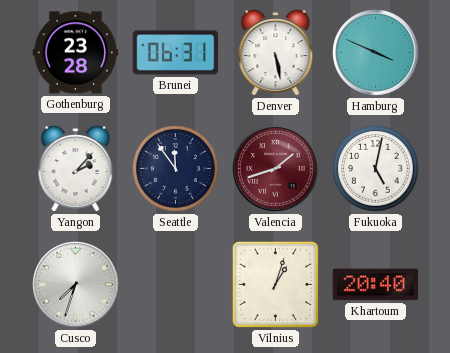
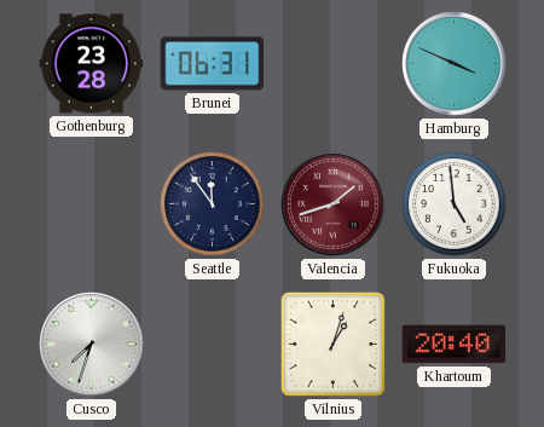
Denver: 5:28 -> none
Yangon: 2:07 -> none
Fukuoka: 5:02 -> 4:59
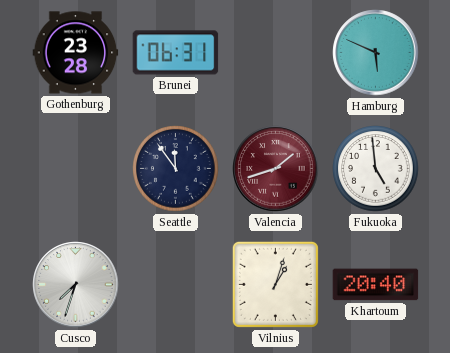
Hamburg: 3:49 -> 5:49
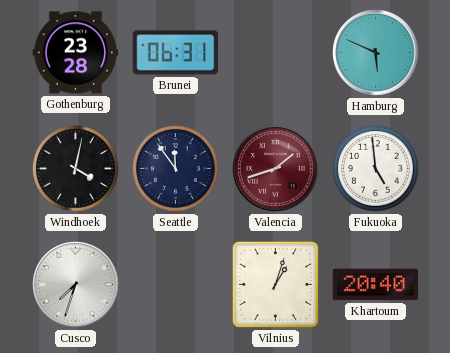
Windhoek: none -> 4:02
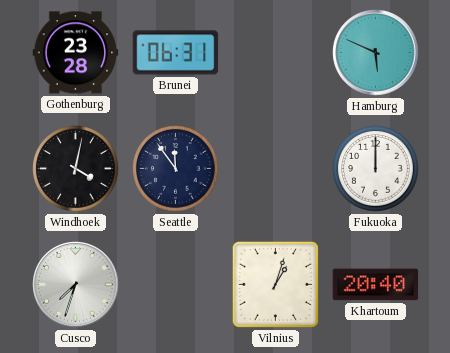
Valencia: 1:42 -> none
Fukuoka: 4:59 -> 12:00
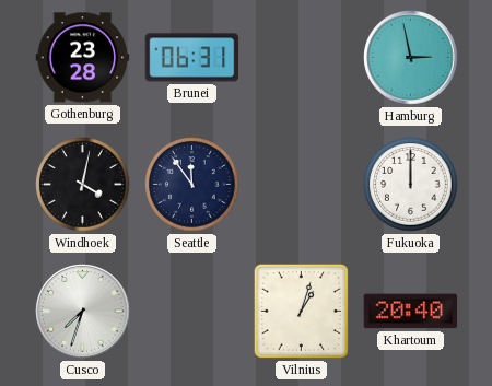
Hamburg: 5:49 -> 2:58
